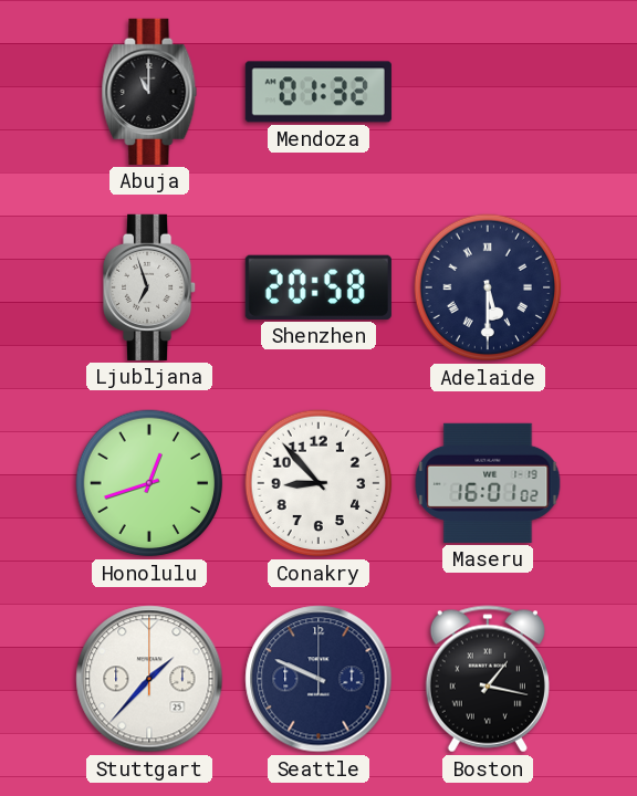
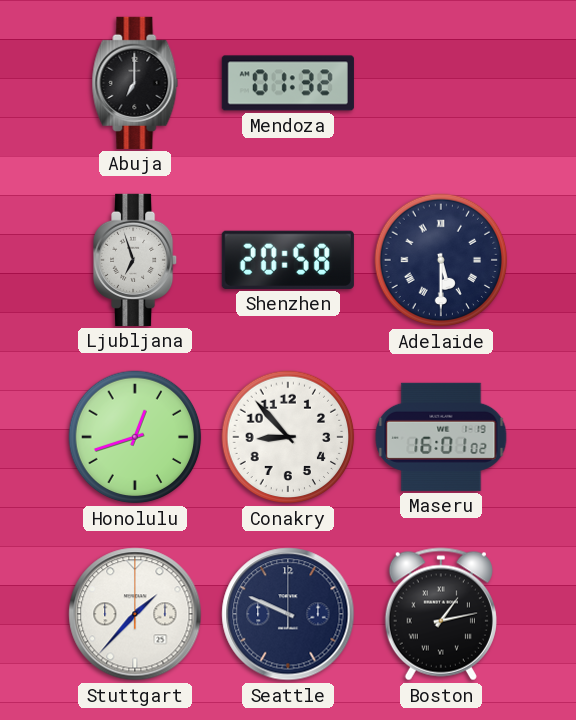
Abuja: 11:00 -> 7:00
Boston: 1:17 -> 1:13
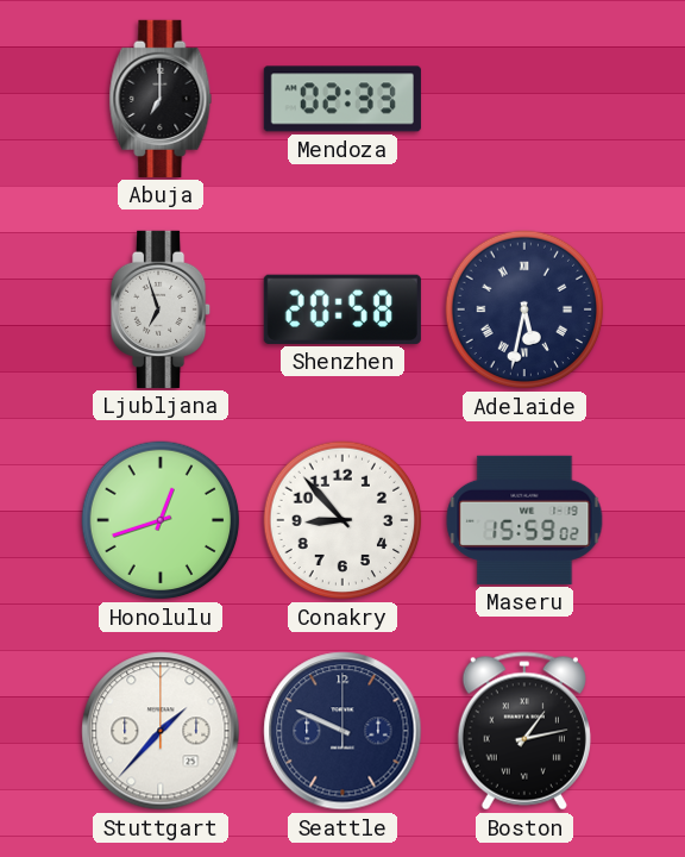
Mendoza: 01:32 -> 02:33
Adelaide: 5:30 -> 5:32
Maseru: 16:01 -> 15:59
